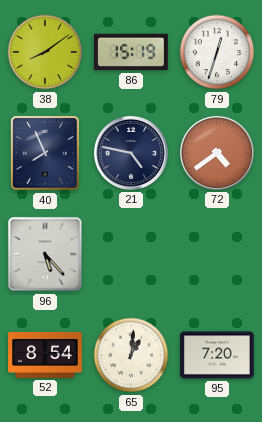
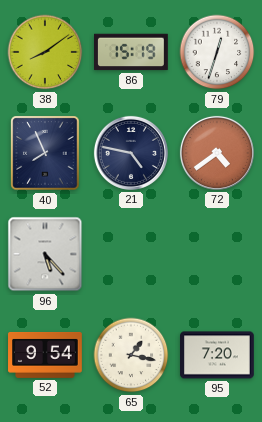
52: 8:54 -> 9:54
65: 1:01 -> 1:17
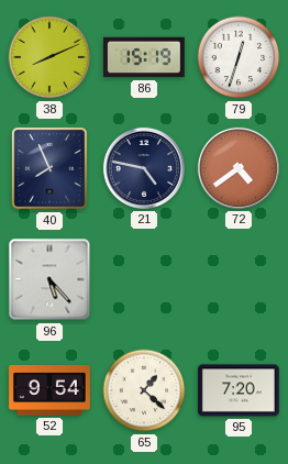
38: 8:09 -> 8:11
65: 1:17 -> 1:22
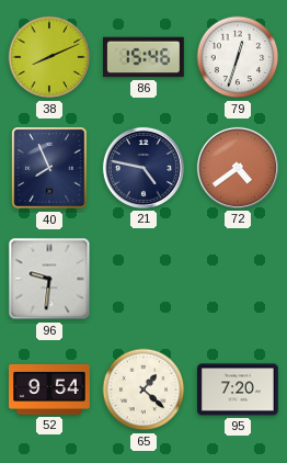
86: 15:19 -> 15:46
96: 5:23 -> 9:31
